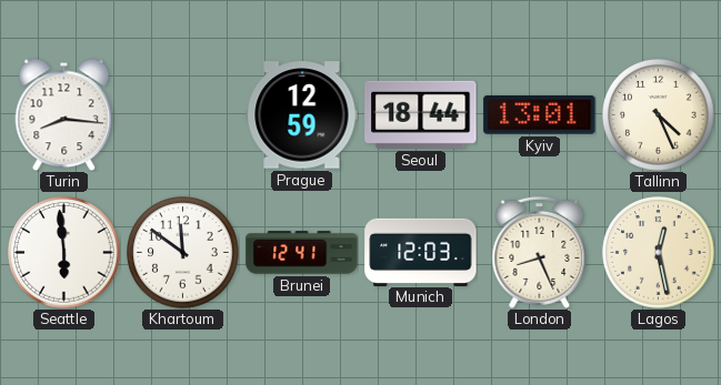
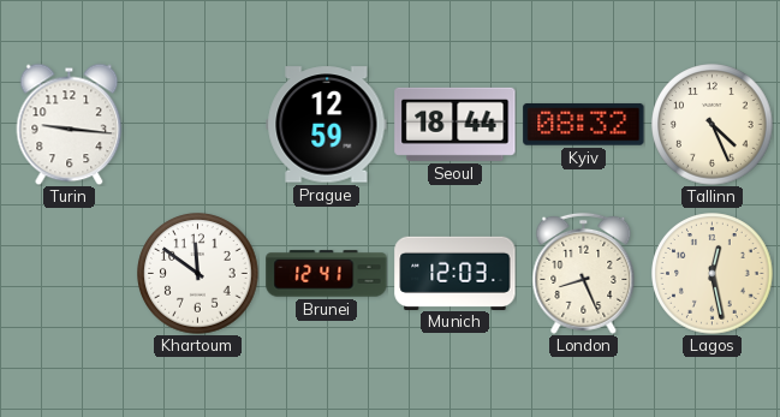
Turin: 8:16 -> 9:16
Kyiv: 13:01 -> 08:32
Seattle: 5:59 -> none
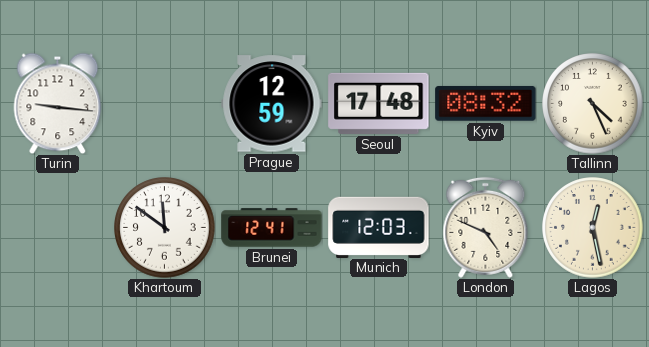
Seoul: 18:44 -> 17:48
London: 8:26 -> 4:49
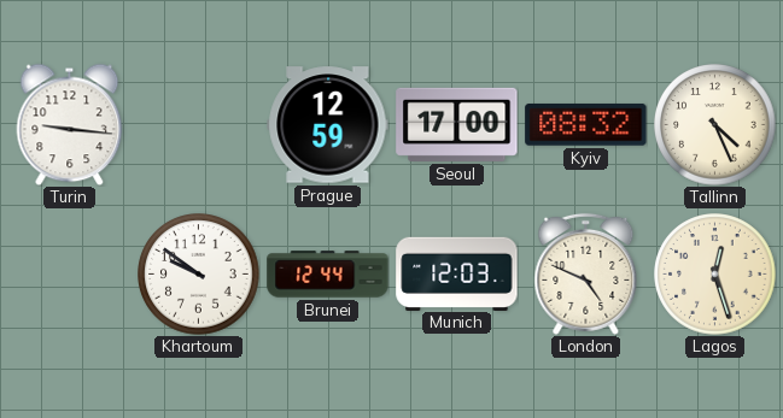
Seoul: 17:48 -> 17:00
Khartoum: 11:51 -> 9:51
Brunei: 12:41 -> 12:44
Lagos: 12:28 -> 12:27
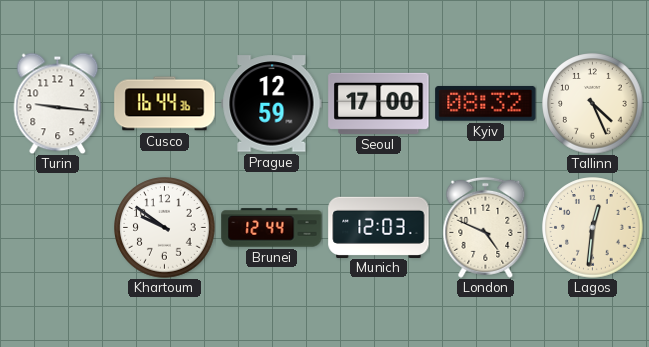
Cusco: none -> 16:44
Lagos: 12:27 -> 12:31
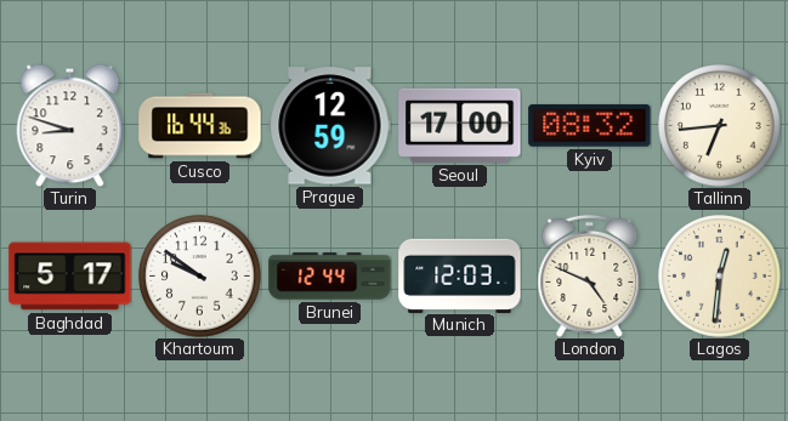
Turin: 9:16 -> 8:48
Tallinn: 4:26 -> 6:44
Baghdad: none -> 5:17
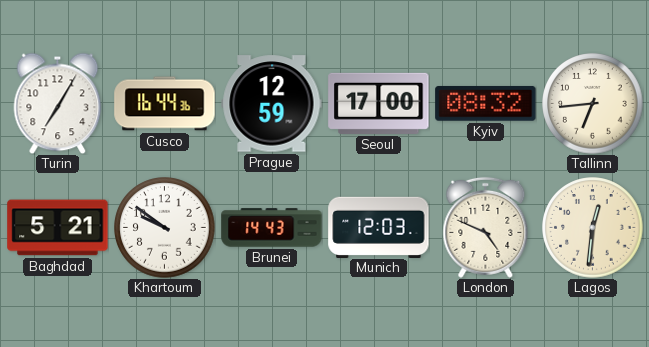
Turin: 8:48 -> 7:05
Baghdad: 5:17 -> 5:21
Brunei: 12:44 -> 14:43
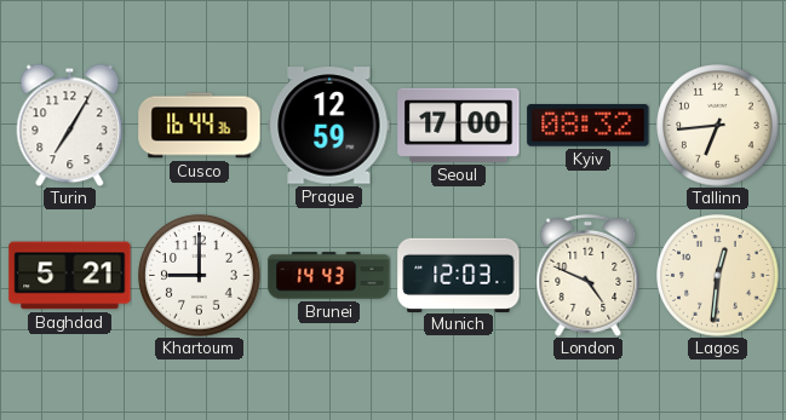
Khartoum: 9:51 -> 9:00
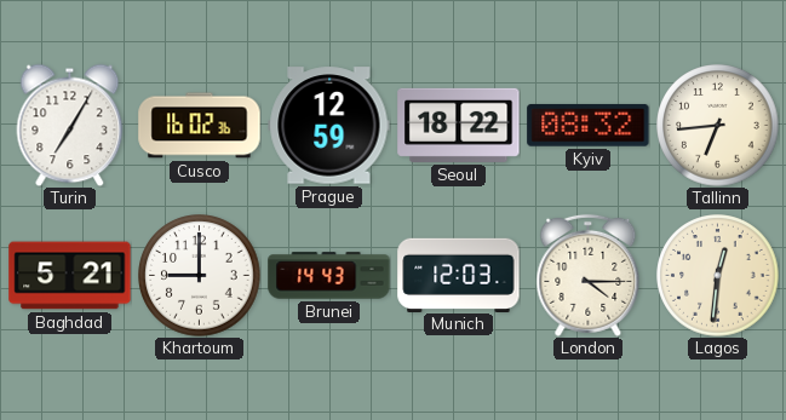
Cusco: 16:44 -> 16:02
Seoul: 17:00 -> 18:22
London: 4:49 -> 4:15
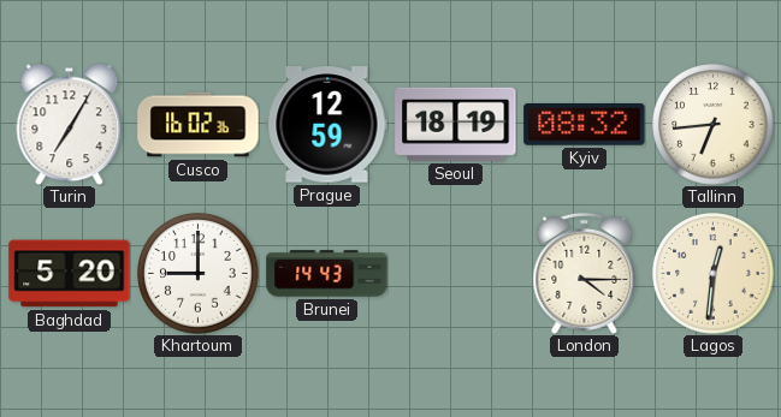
Seoul: 18:22 -> 18:19
Baghdad: 5:21 -> 5:20
Munich: 12:03 -> none
